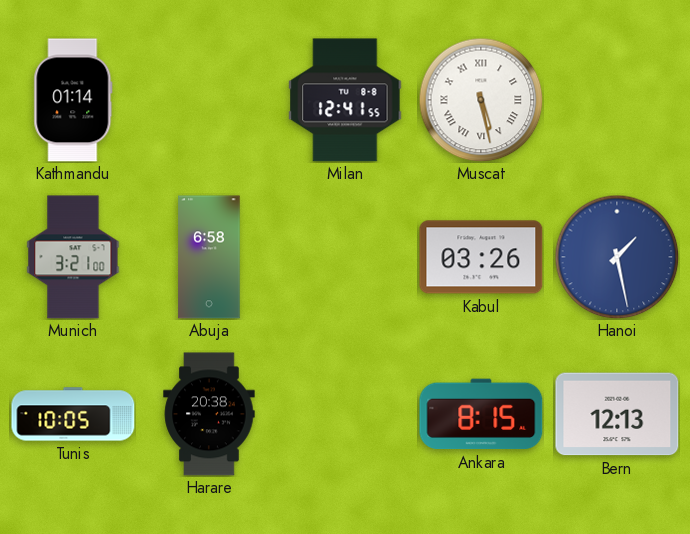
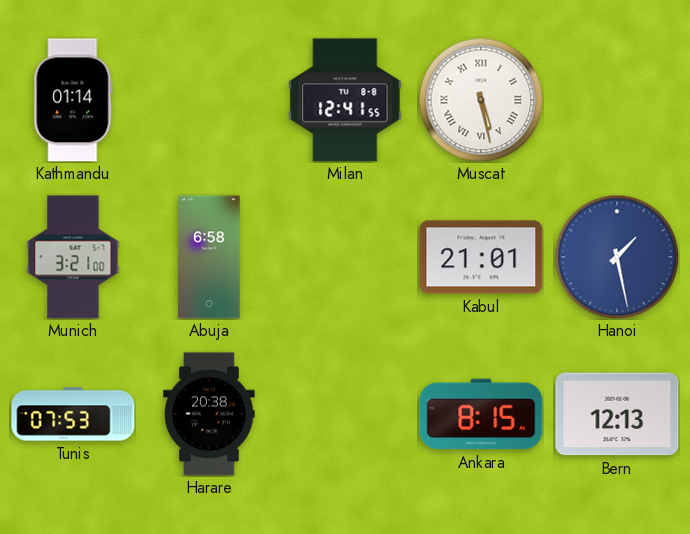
Kabul: 03:26 -> 21:01
Tunis: 10:05 -> 07:53
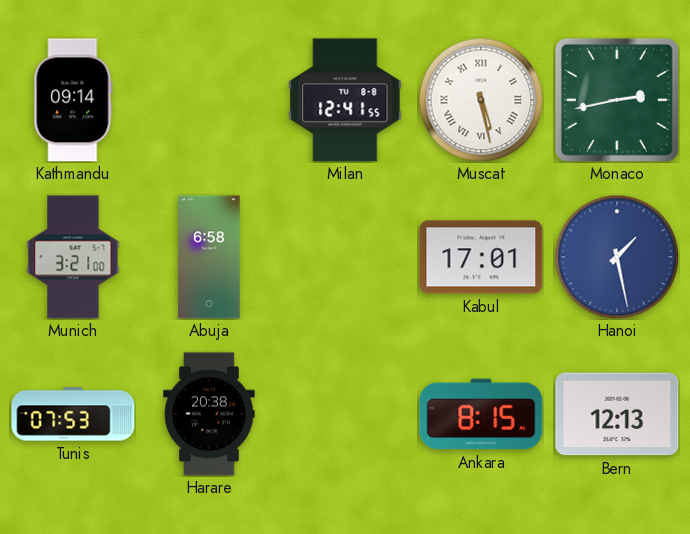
Kathmandu: 01:14 -> 09:14
Monaco: none -> 2:43
Kabul: 21:01 -> 17:01
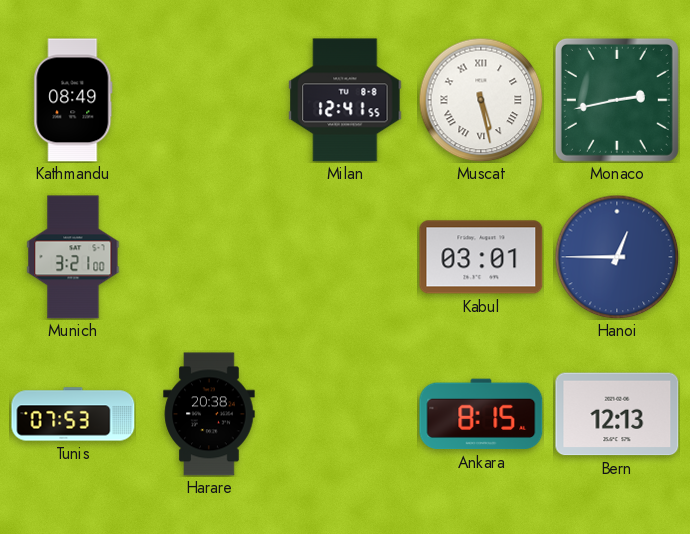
Kathmandu: 09:14 -> 08:49
Abuja: 6:58 -> none
Kabul: 17:01 -> 03:01
Hanoi: 1:28 -> 12:45
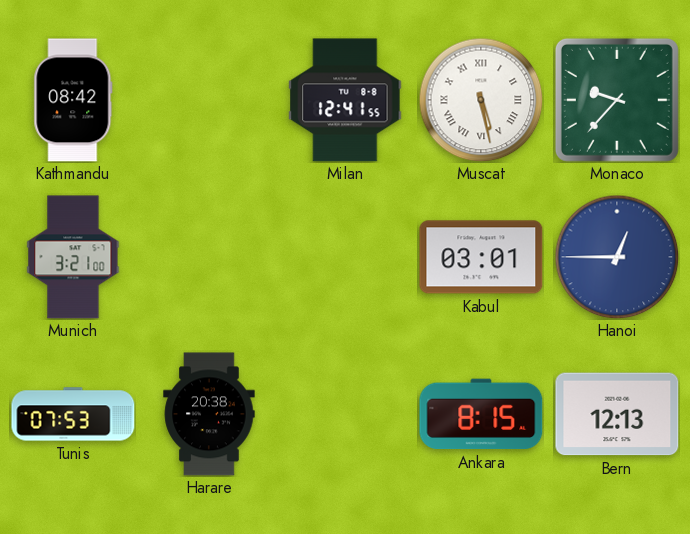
Kathmandu: 08:49 -> 08:42
Monaco: 2:43 -> 9:37
